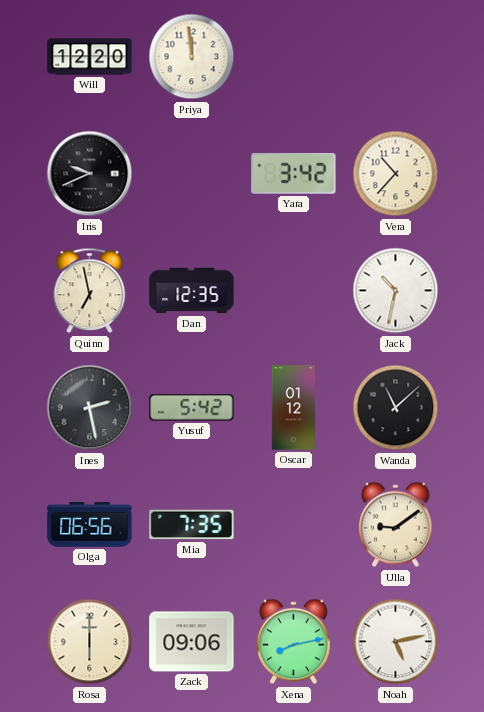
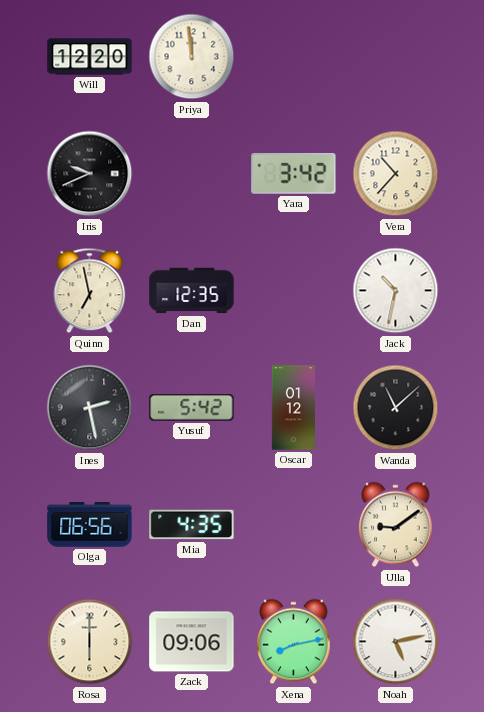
Mia: 7:35 -> 4:35
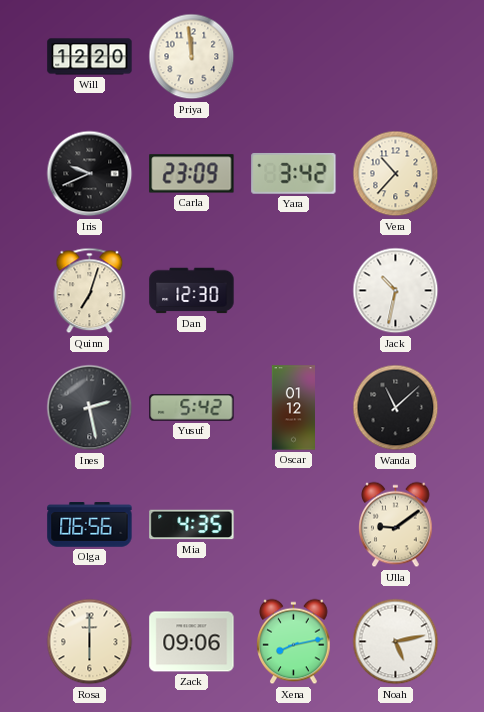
Carla: none -> 23:09
Quinn: 6:58 -> 7:03
Dan: 12:35 -> 12:30
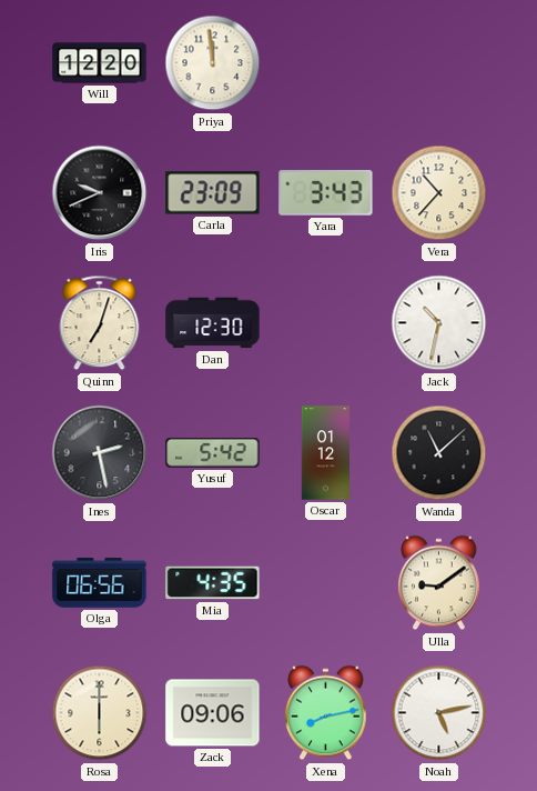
Yara: 3:42 -> 3:43
